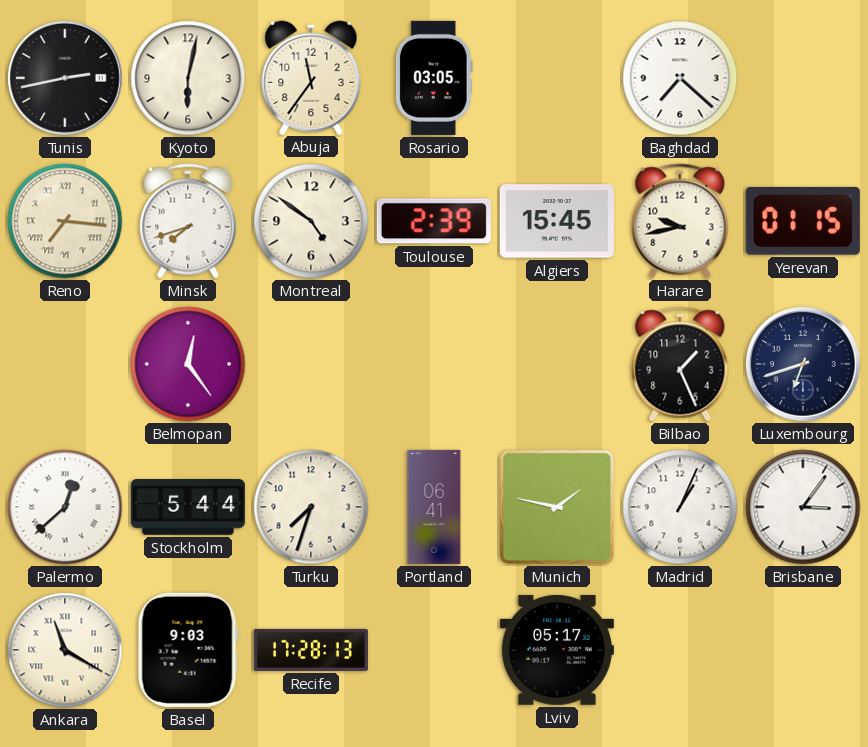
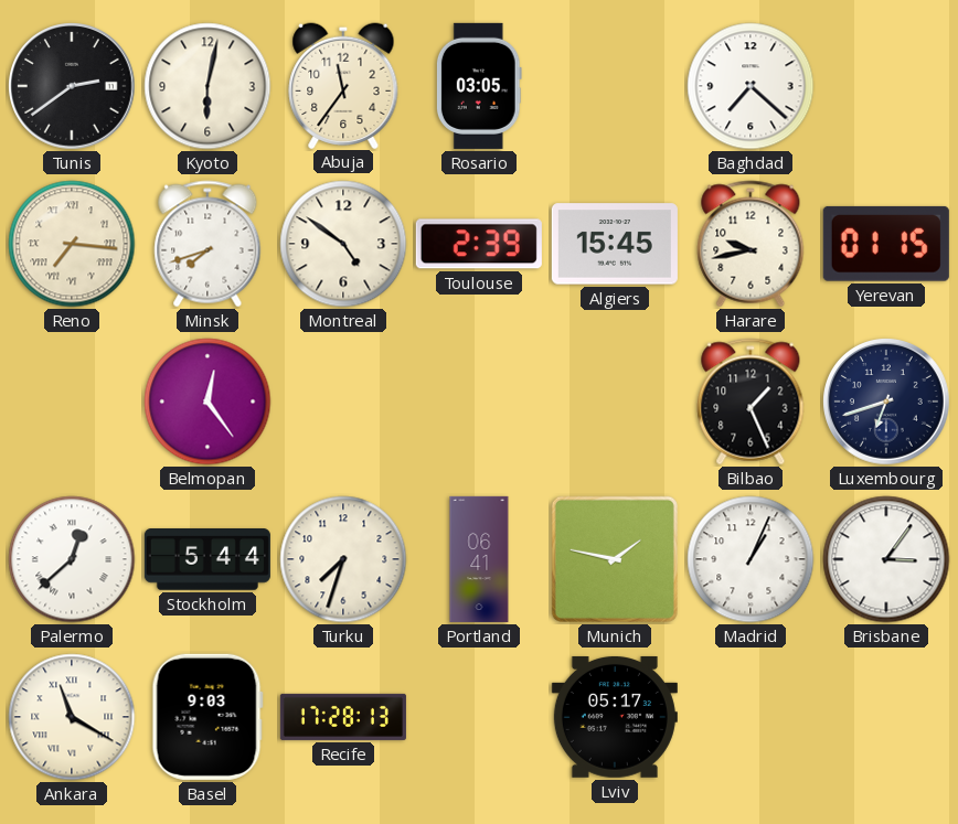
Tunis: 2:43 -> 2:39
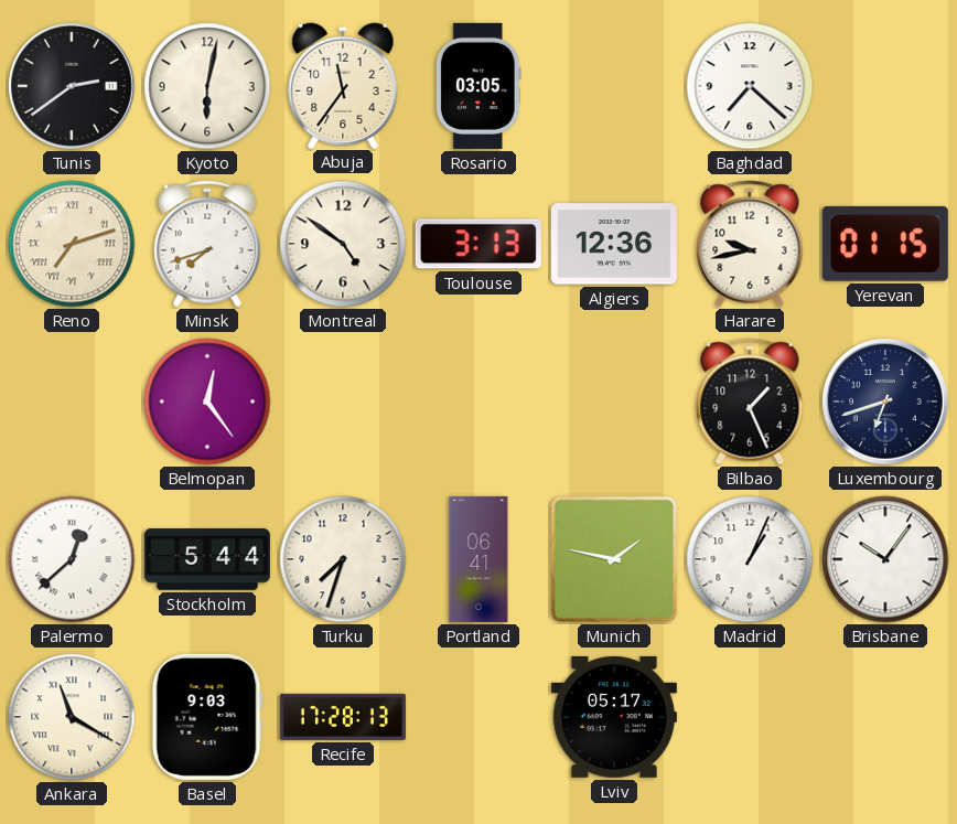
Reno: 7:16 -> 7:12
Toulouse: 2:39 -> 3:13
Algiers: 15:45 -> 12:36
Brisbane: 3:06 -> 10:06
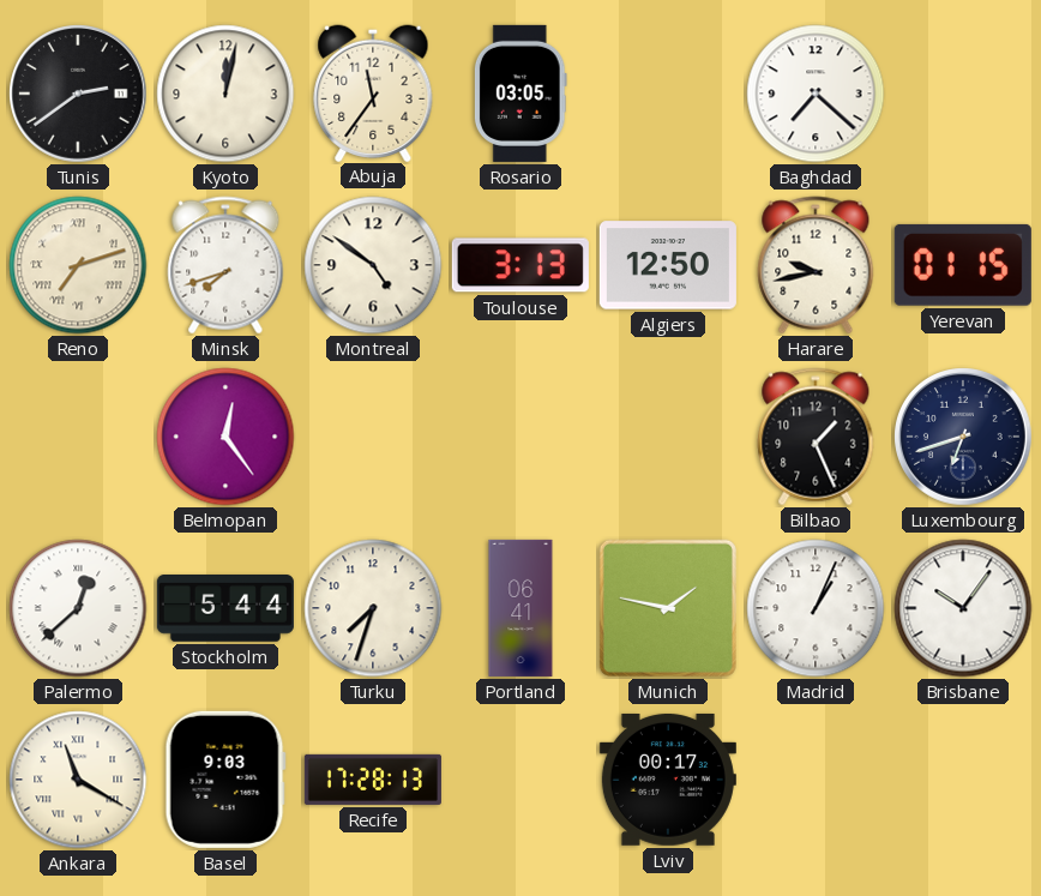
Kyoto: 6:02 -> 12:02
Algiers: 12:36 -> 12:50
Lviv: 05:17 -> 00:17
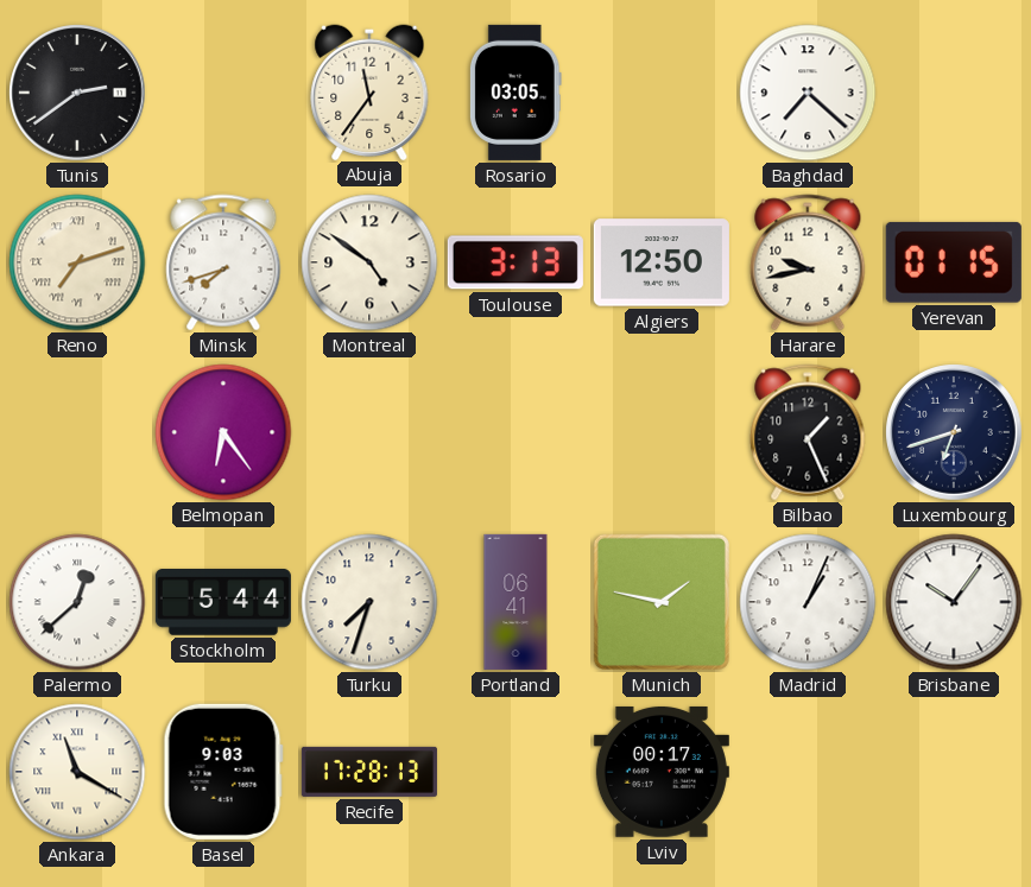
Kyoto: 12:02 -> none
Belmopan: 12:24 -> 6:24
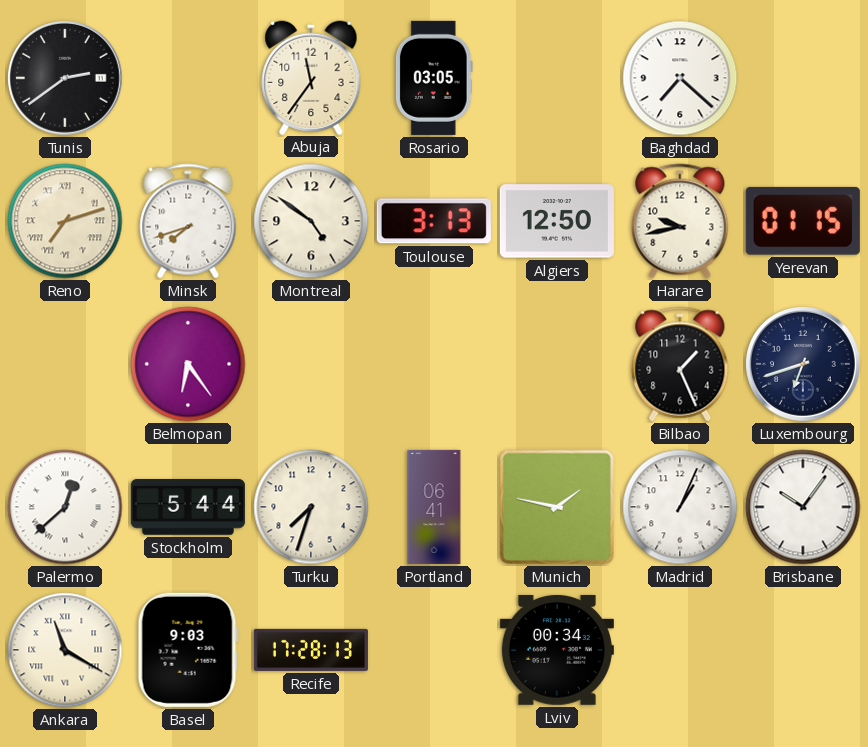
Lviv: 00:17 -> 00:34
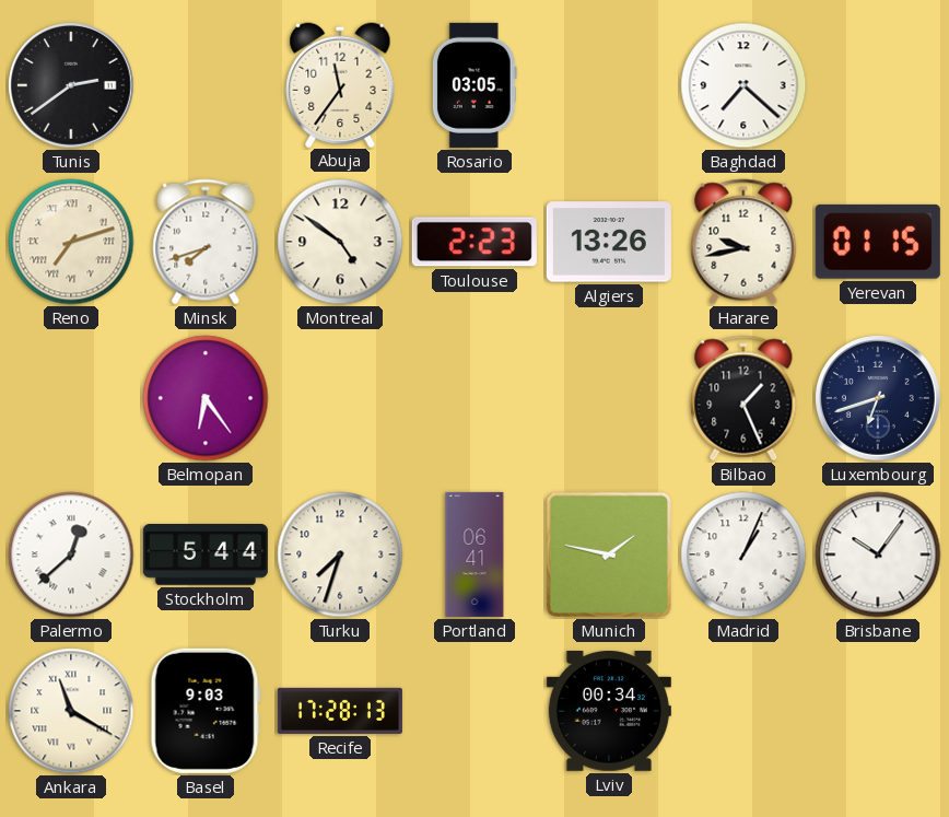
Toulouse: 3:13 -> 2:23
Algiers: 12:50 -> 13:26
